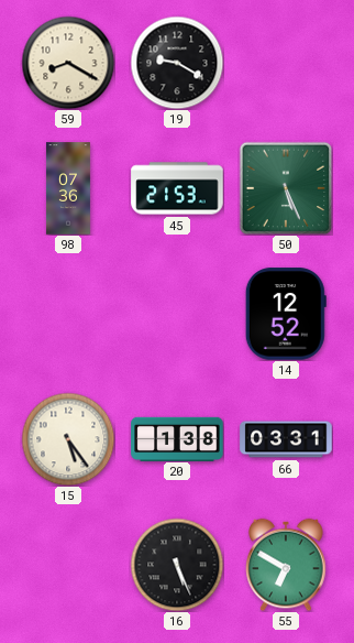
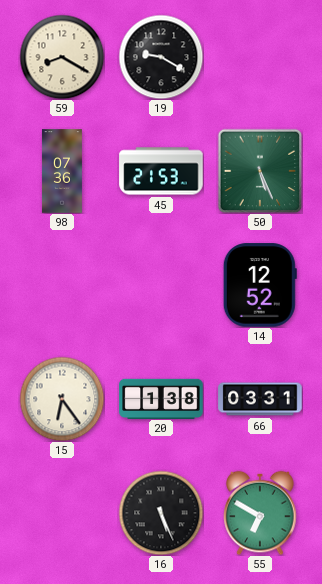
15: 5:24 -> 6:24
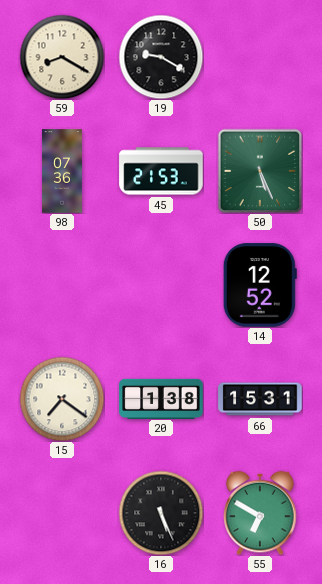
15: 6:24 -> 7:21
66: 03:31 -> 15:31
